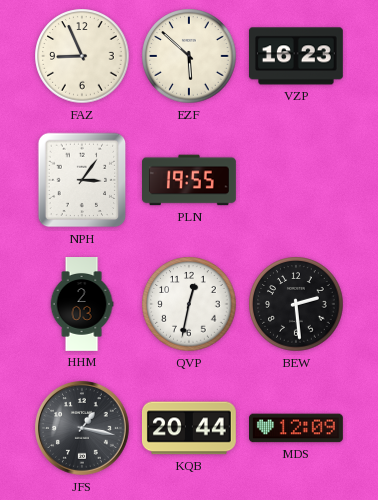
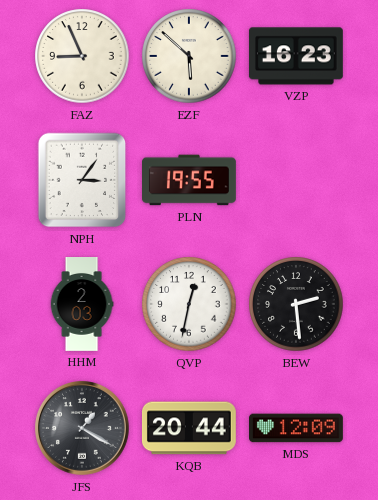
JFS: 1:17 -> 1:20
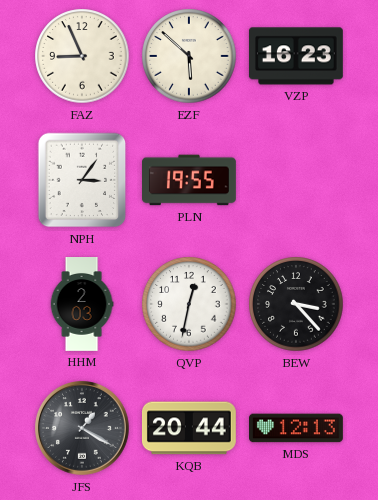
BEW: 2:29 -> 3:23
MDS: 12:09 -> 12:13
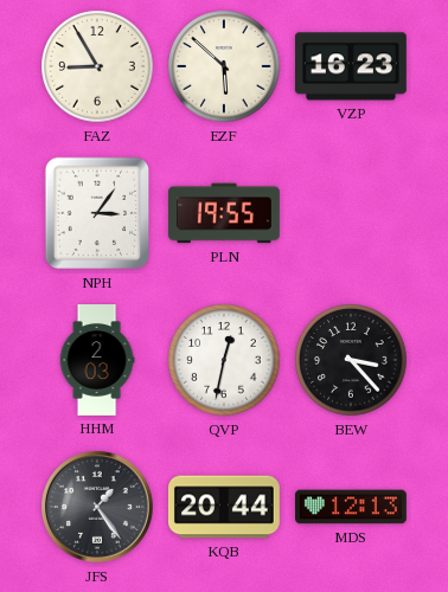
FAZ: 8:56 -> 8:55
JFS: 1:20 -> 1:24
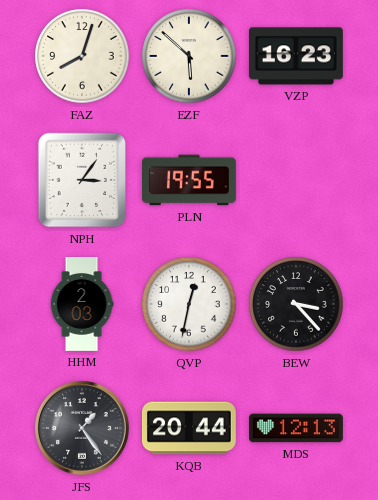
FAZ: 8:55 -> 8:03
